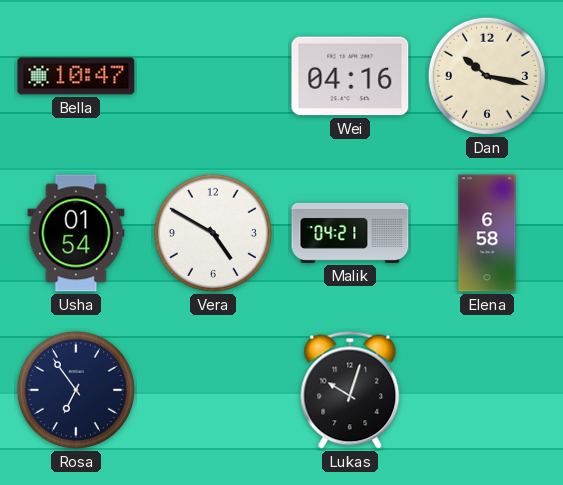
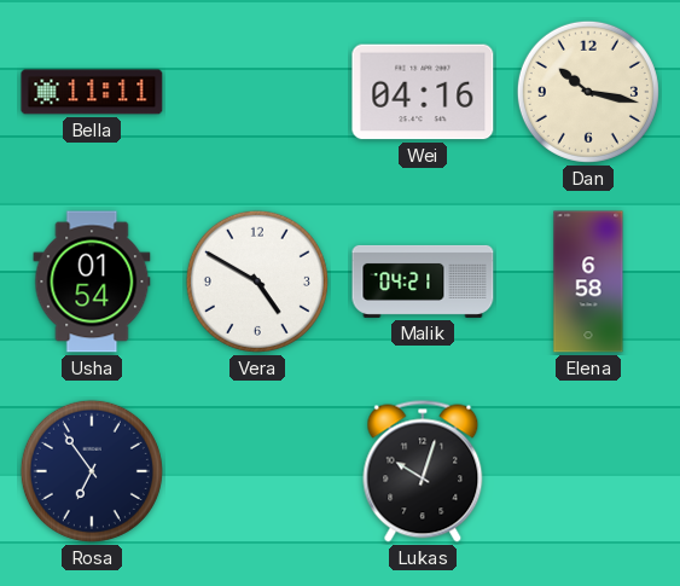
Bella: 10:47 -> 11:11
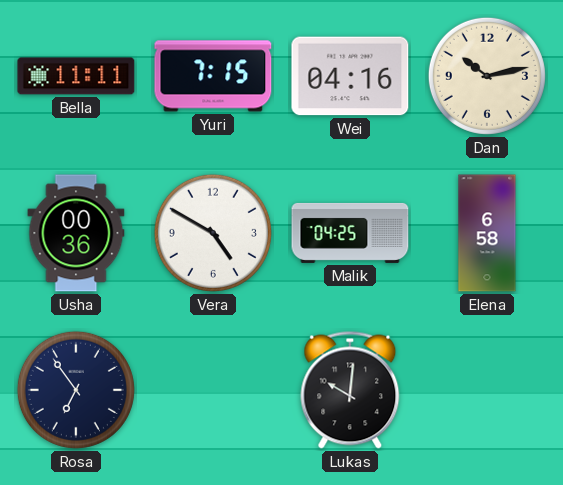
Yuri: none -> 7:15
Dan: 10:17 -> 10:13
Usha: 01:54 -> 00:36
Malik: 04:21 -> 04:25
Lukas: 10:03 -> 10:01
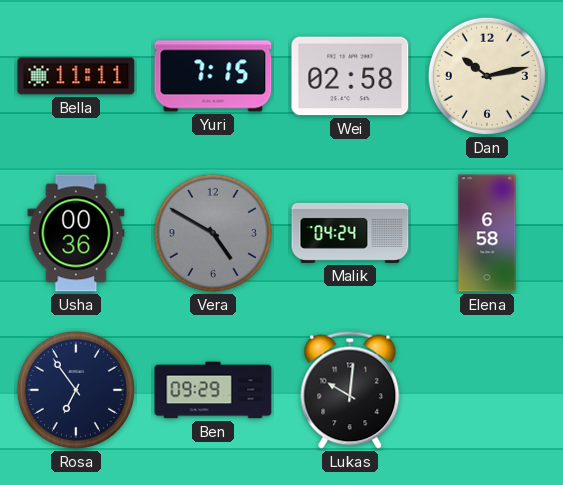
Wei: 04:16 -> 02:58
Vera dial: white -> grey
Malik: 04:25 -> 04:24
Ben: none -> 09:29
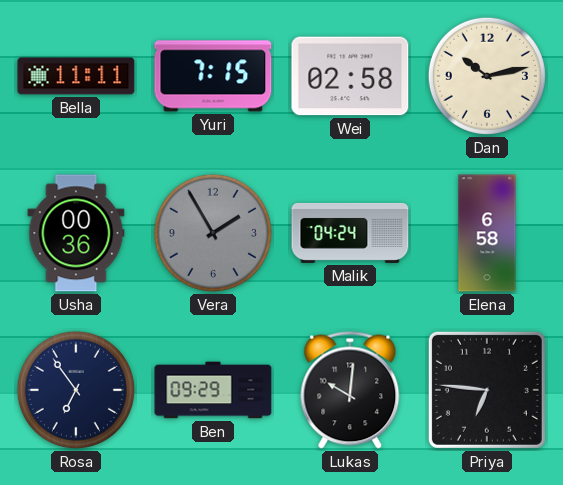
Vera: 4:50 -> 1:55
Priya: none -> 6:46
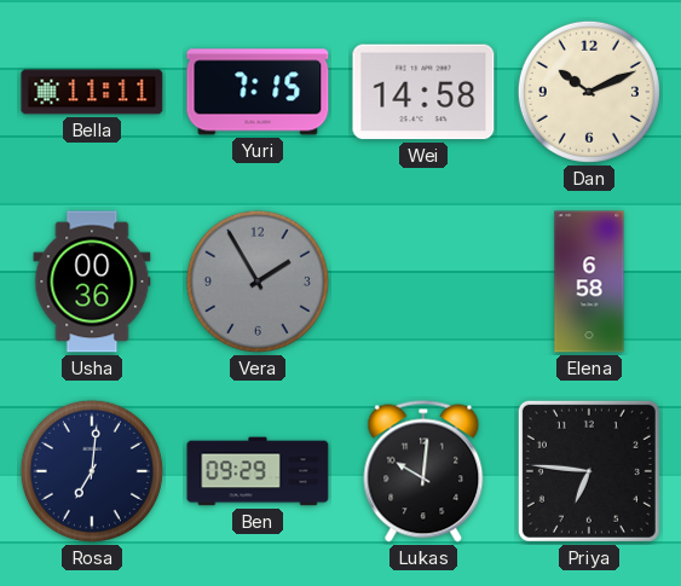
Wei: 02:58 -> 14:58
Dan: 10:13 -> 10:11
Malik: 04:24 -> none
Rosa: 6:54 -> 7:01
